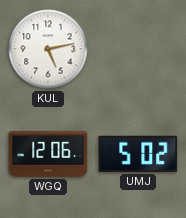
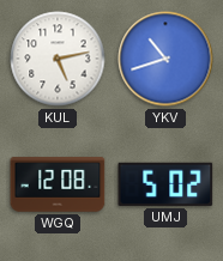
YKV: none -> 10:42
WGQ: 12:06 -> 12:08
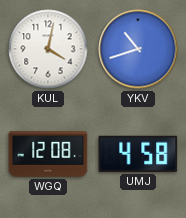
KUL: 5:13 -> 4:02
UMJ: 5:02 -> 4:58
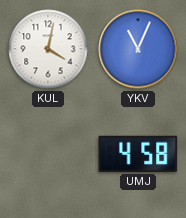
YKV: 10:42 -> 11:04
WGQ: 12:08 -> none
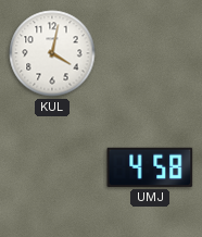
YKV: 11:04 -> none
